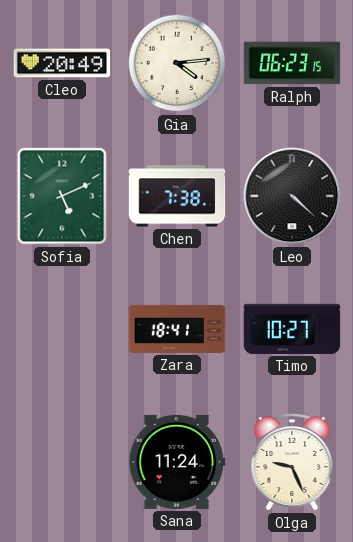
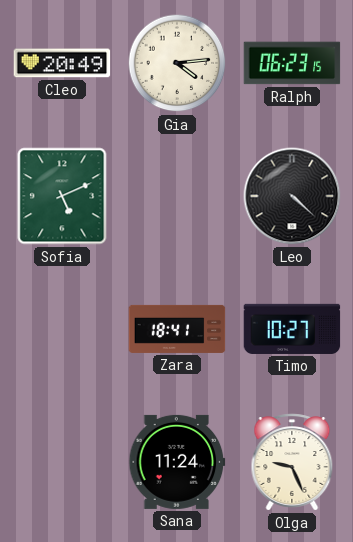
Chen: 7:38 -> none
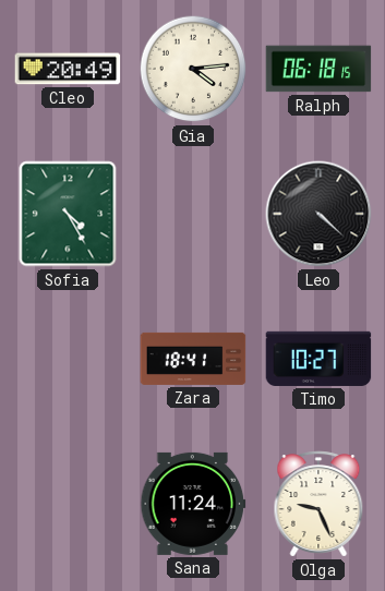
Ralph: 06:23 -> 06:18
Sofia: 5:11 -> 4:25
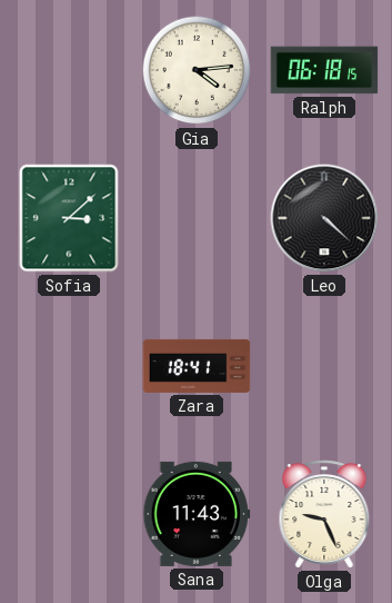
Cleo: 20:49 -> none
Sofia: 4:25 -> 3:08
Timo: 10:27 -> none
Sana: 11:24 -> 11:43
